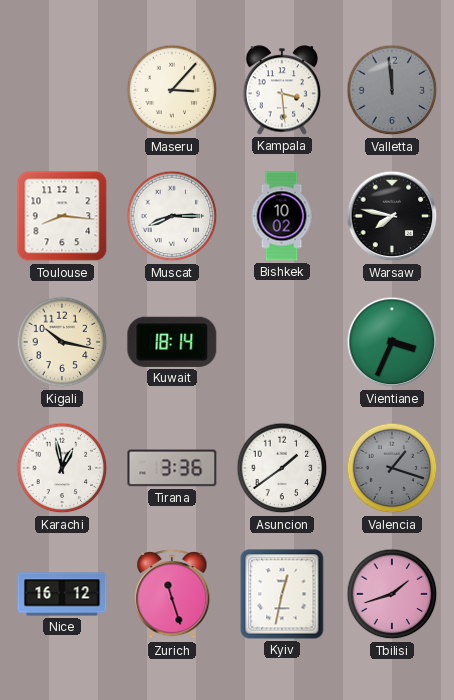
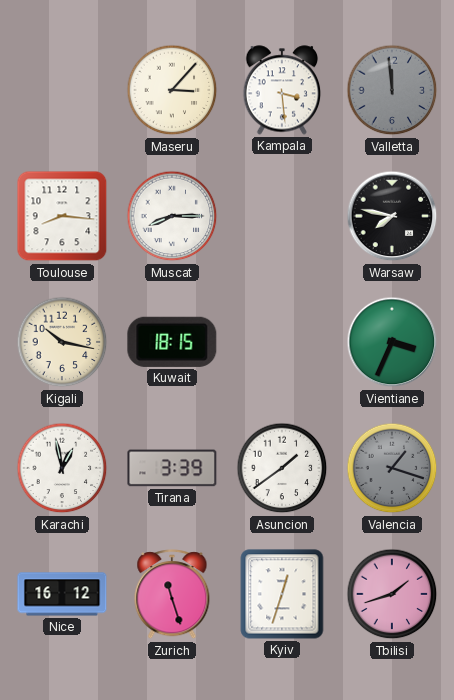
Bishkek: 10:02 -> none
Kuwait: 18:14 -> 18:15
Tirana: 3:36 -> 3:39
Kyiv: 12:32 -> 12:33
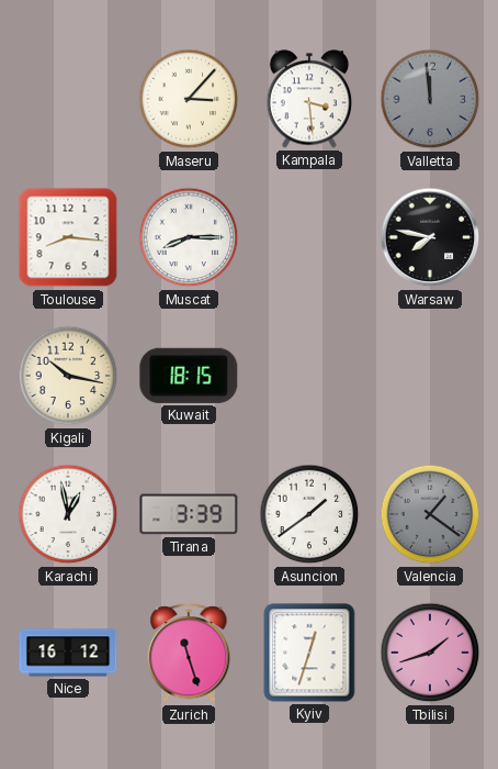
Vientiane: 3:34 -> none
Valencia: 1:18 -> 1:21
